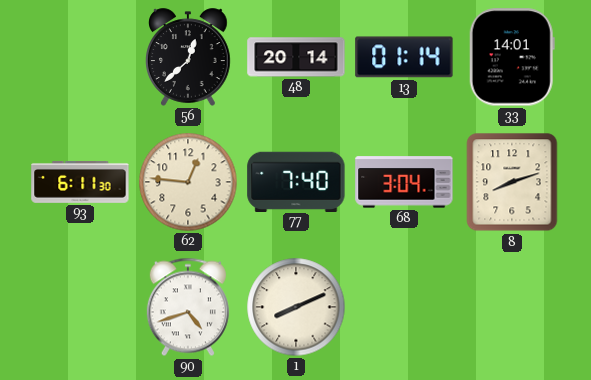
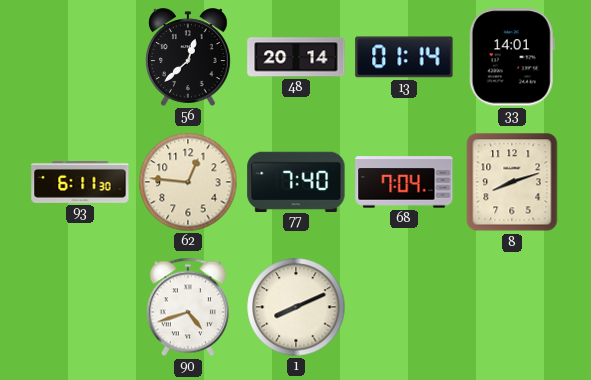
68: 3:04 -> 7:04
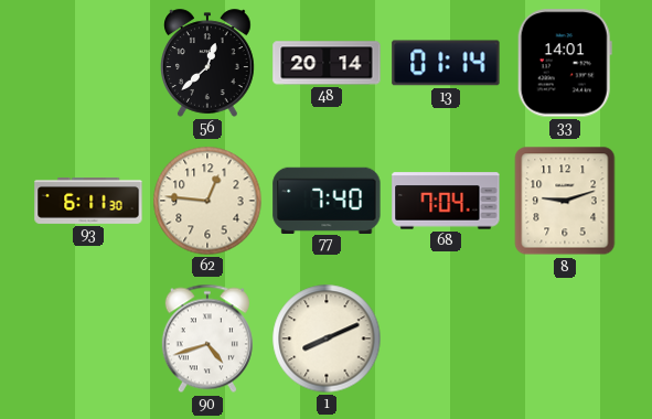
8: 8:12 -> 9:12
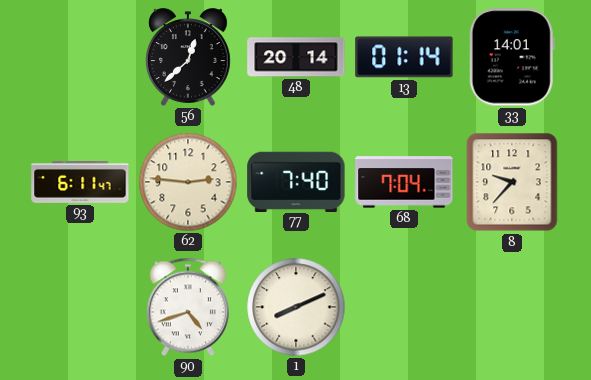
93: 6:11:30 -> 6:11:47
62: 12:46 -> 2:46
8: 9:12 -> 9:37
